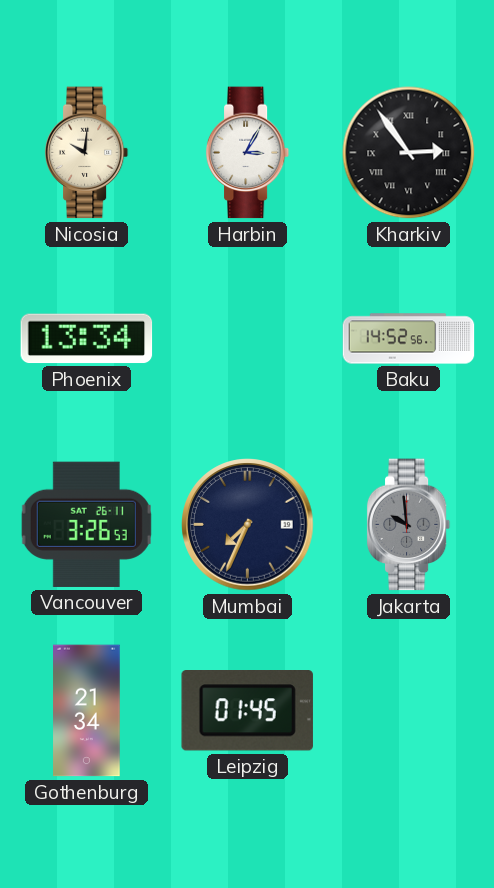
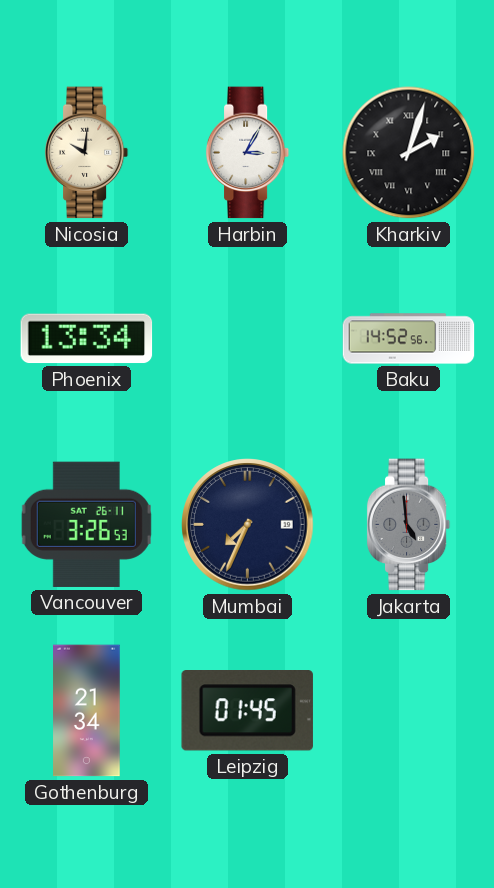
Kharkiv: 2:54 -> 2:03
Jakarta: 9:59 -> 4:59
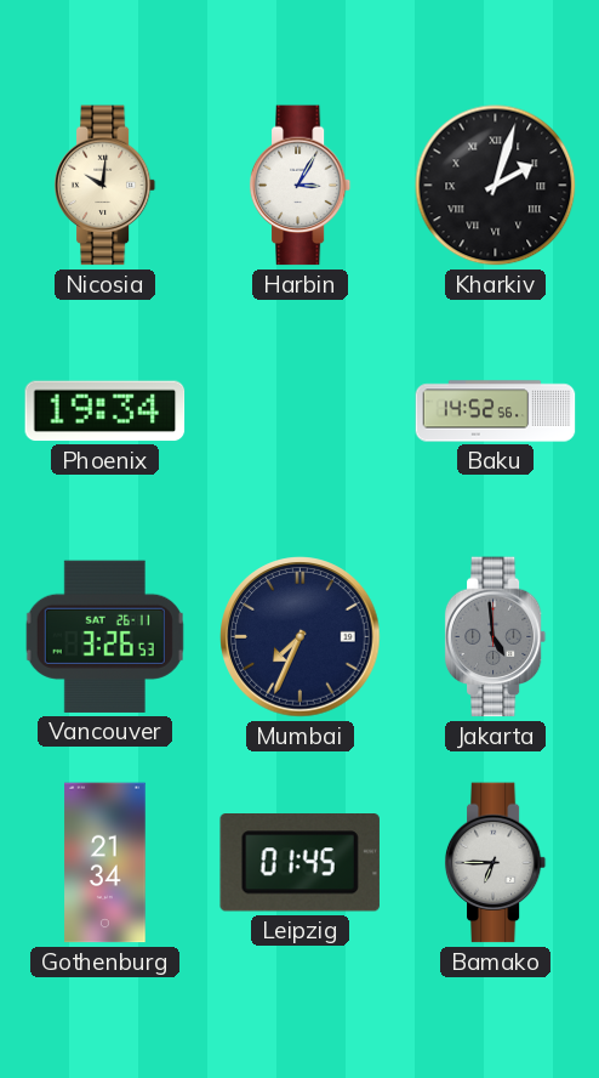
Phoenix: 13:34 -> 19:34
Bamako: none -> 6:45
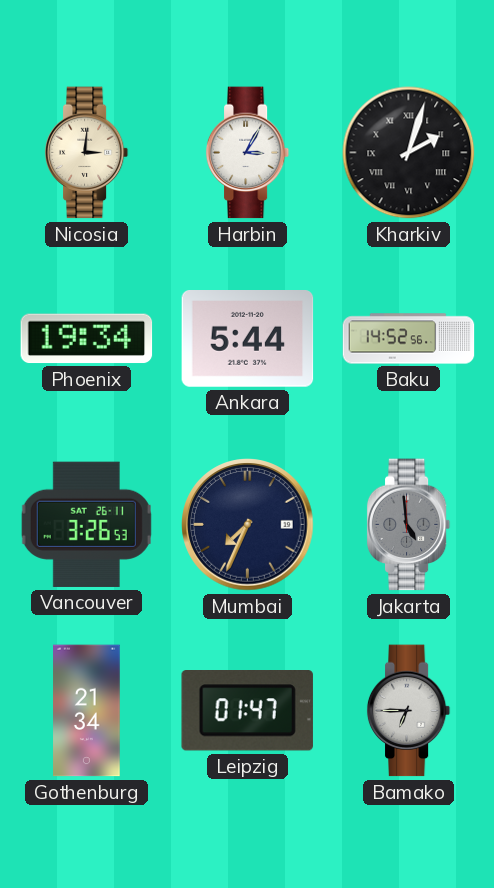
Nicosia: 10:01 -> 3:01
Ankara: none -> 5:44
Leipzig: 01:45 -> 01:47
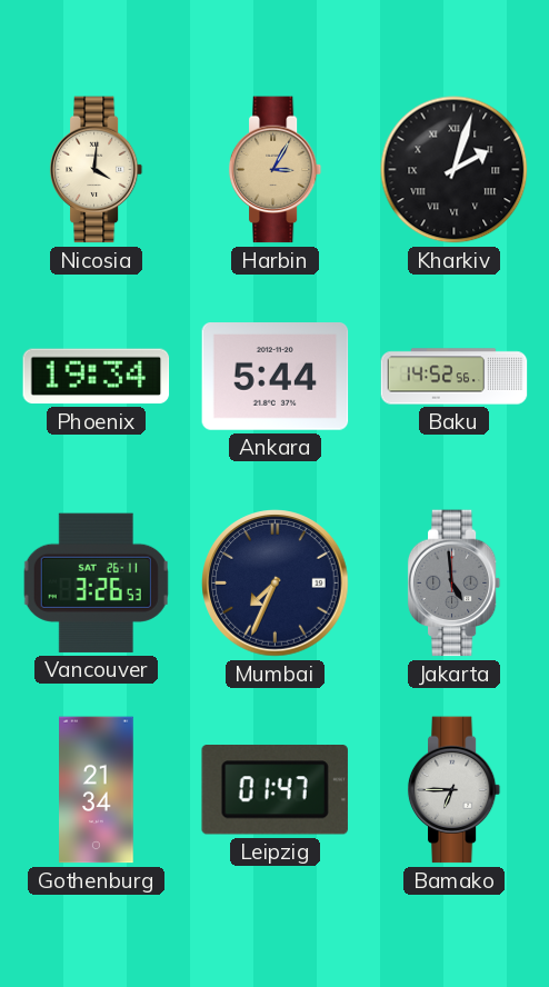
Nicosia: 3:01 -> 4:01
Harbin dial: white -> champagne
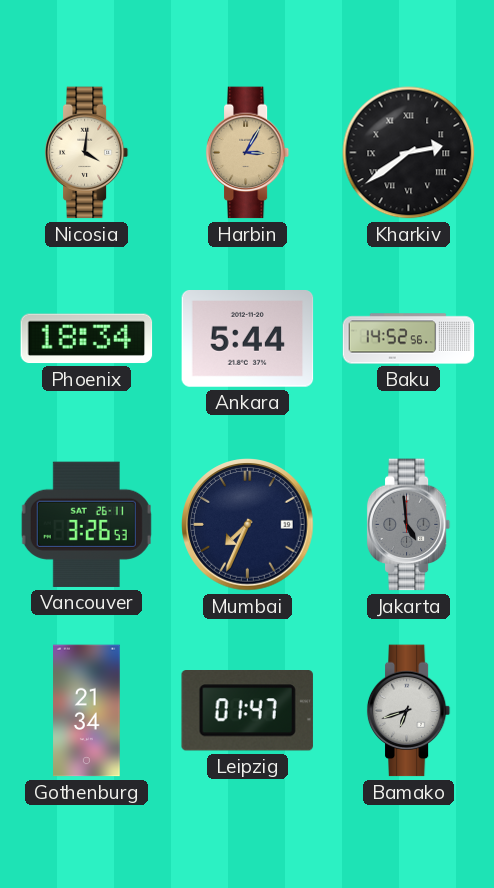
Kharkiv: 2:03 -> 2:39
Phoenix: 19:34 -> 18:34
Bamako: 6:45 -> 6:42
